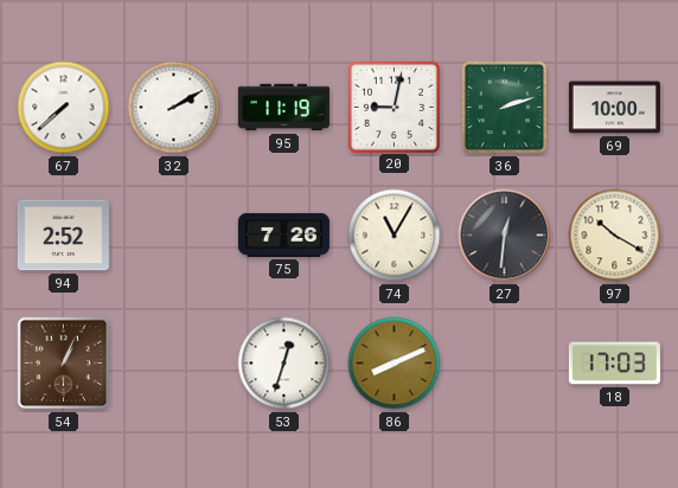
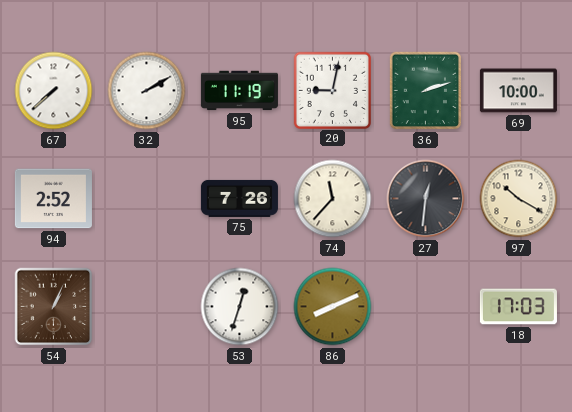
74: 11:05 -> 11:37
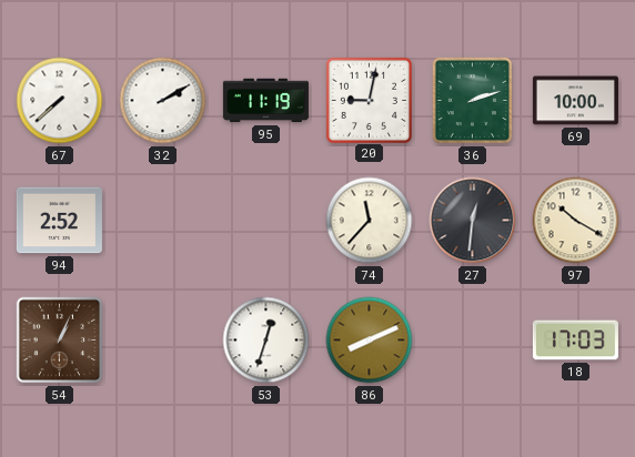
75: 7:26 -> none
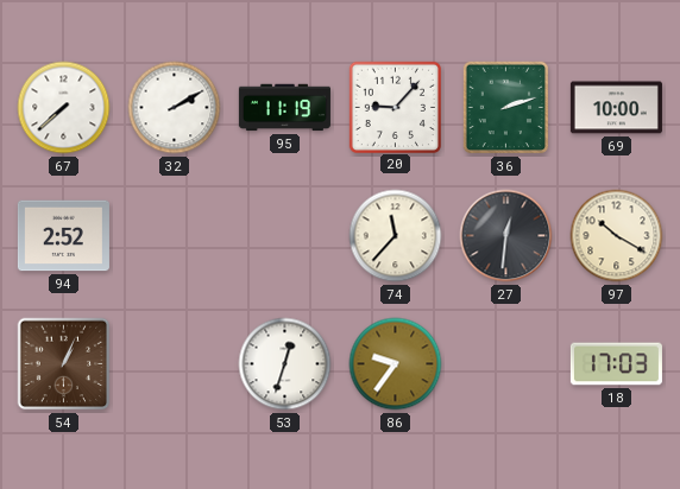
20: 9:02 -> 9:07
86: 8:11 -> 9:36
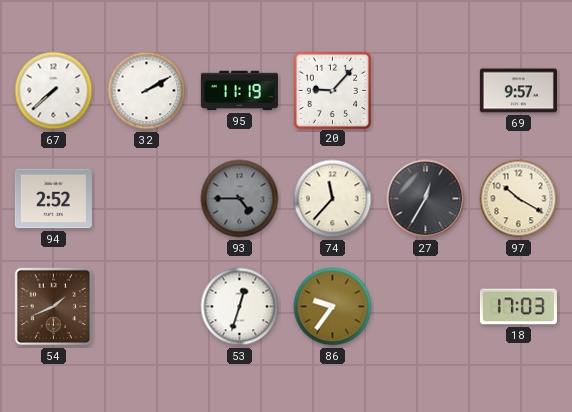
36: 2:12 -> none
69: 10:00 -> 9:57
93: none -> 4:45
27: 12:31 -> 12:35
54: 1:04 -> 1:41
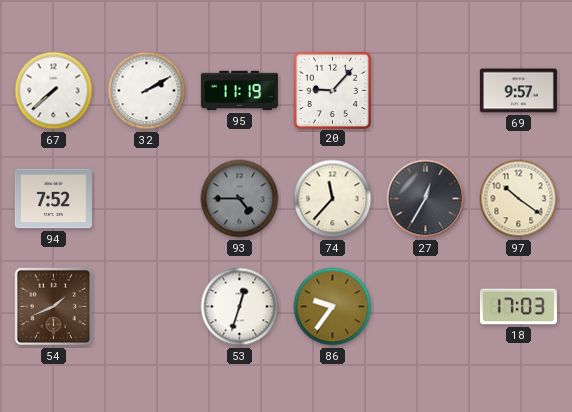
94: 2:52 -> 7:52
97: 10:20 -> 10:21
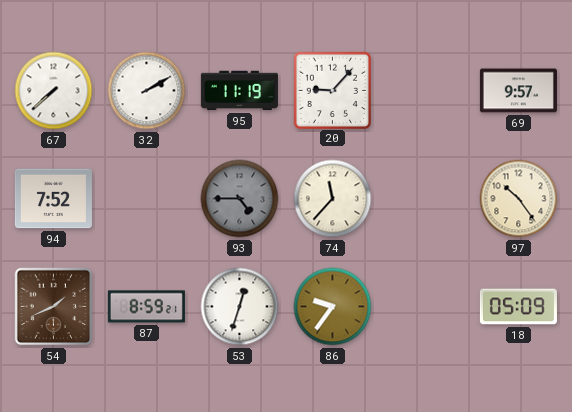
27: 12:35 -> none
97: 10:21 -> 10:24
87: none -> 8:59
18: 17:03 -> 05:09
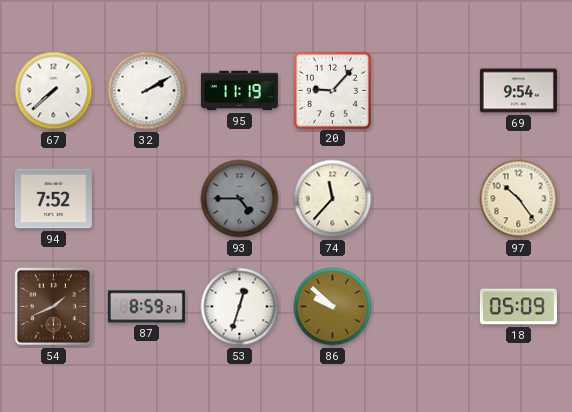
69: 9:57 -> 9:54
86: 9:36 -> 9:52
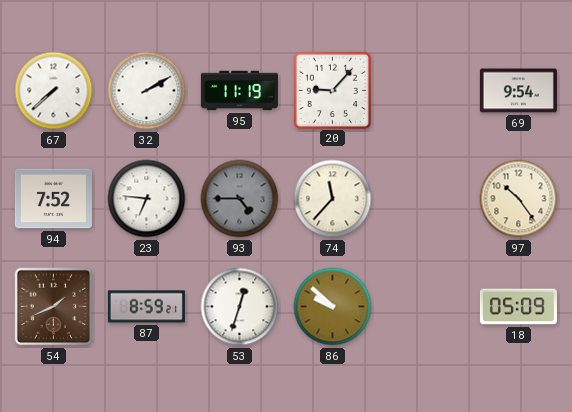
23: none -> 6:46
